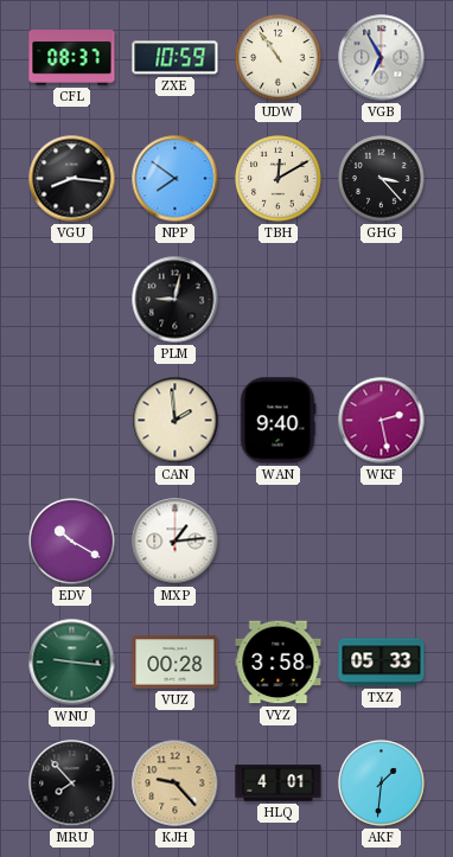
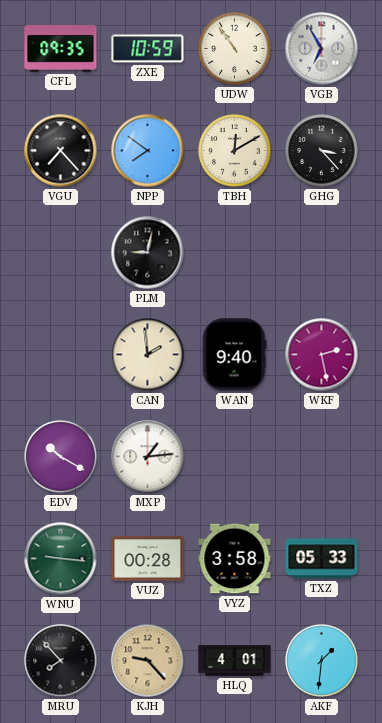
CFL: 08:37 -> 09:35
VGU: 8:16 -> 7:23
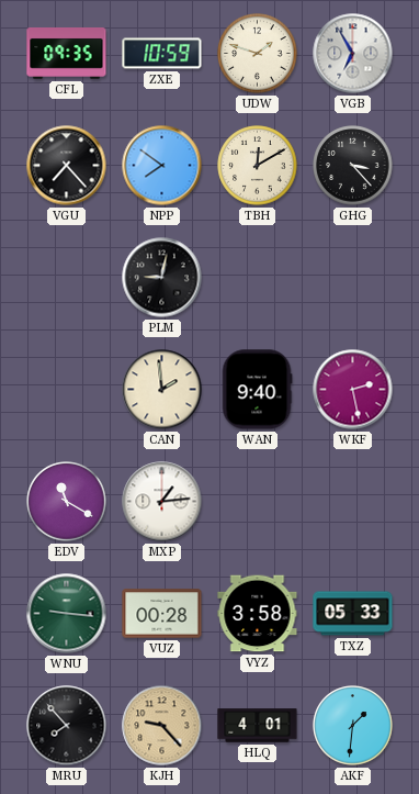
UDW: 10:54 -> 1:48
EDV: 10:20 -> 11:20
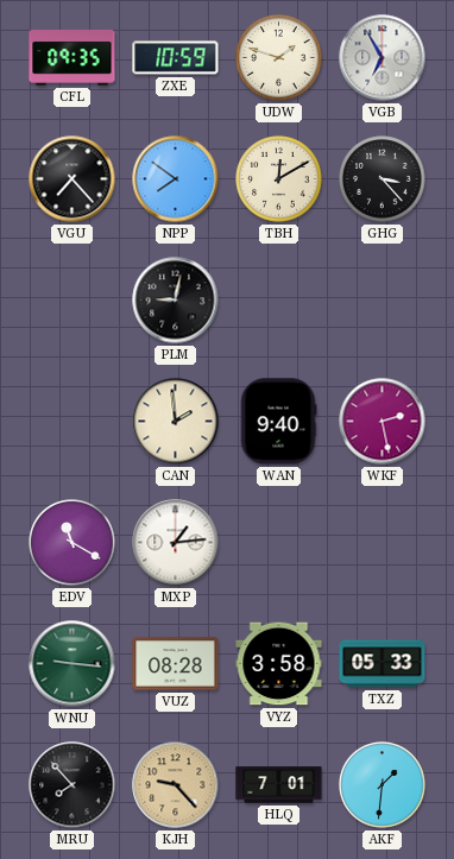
VUZ: 00:28 -> 08:28
HLQ: 4:01 -> 7:01
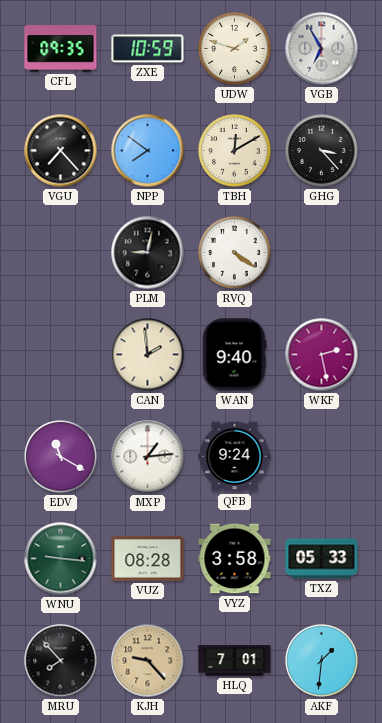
RVQ: none -> 4:21
QFB: none -> 9:24
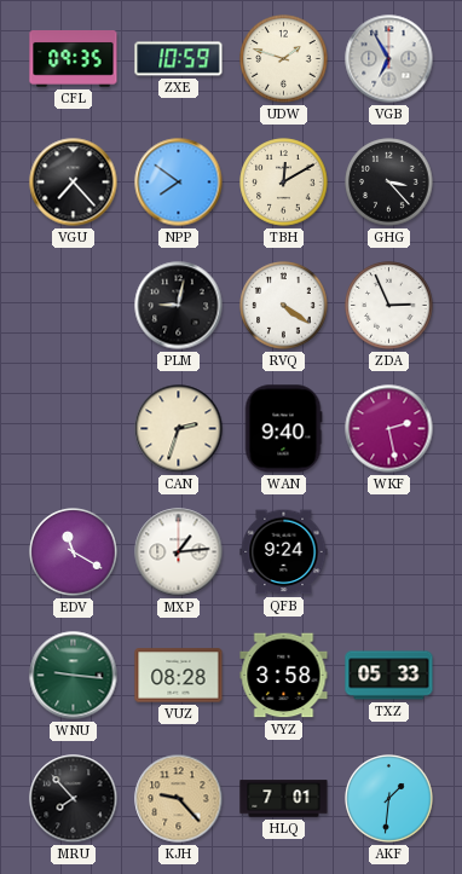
ZDA: none -> 2:56
CAN: 1:59 -> 2:33
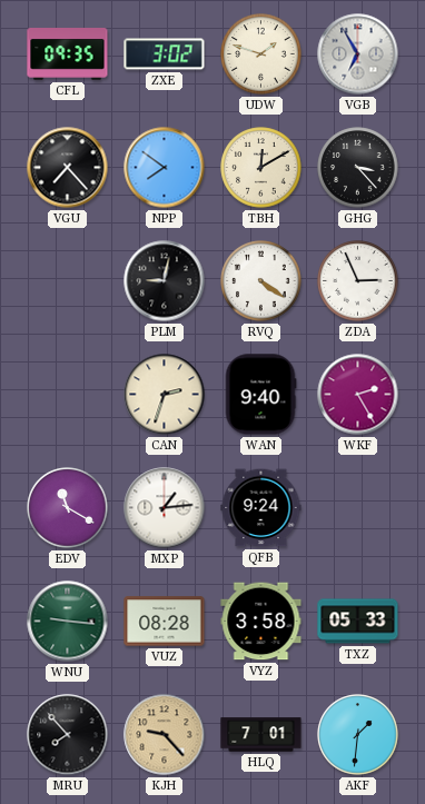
ZXE: 10:59 -> 3:02
WKF: 2:28 -> 2:25
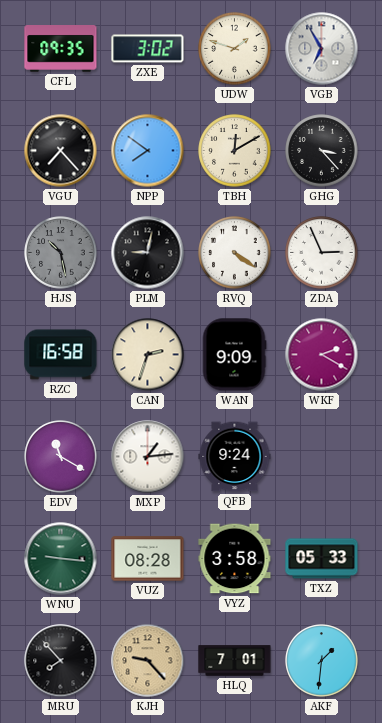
HJS: none -> 10:28
RZC: none -> 16:58
WAN: 9:40 -> 9:09
WKF: 2:25 -> 2:20
